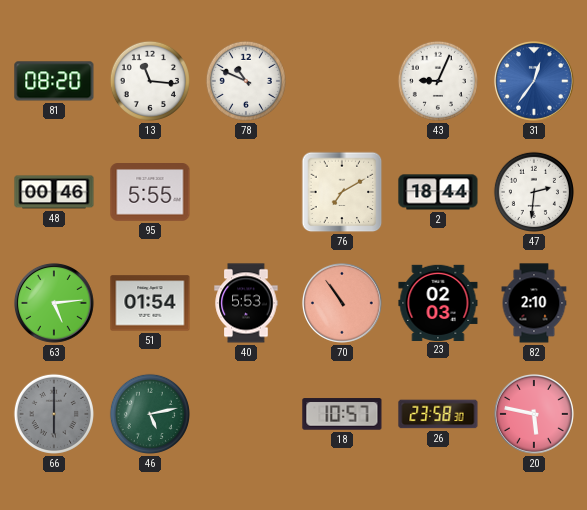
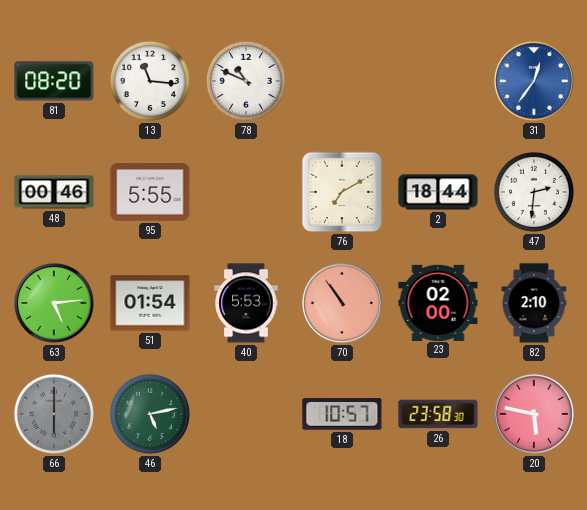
43: 9:04 -> none
23: 02:03 -> 02:00
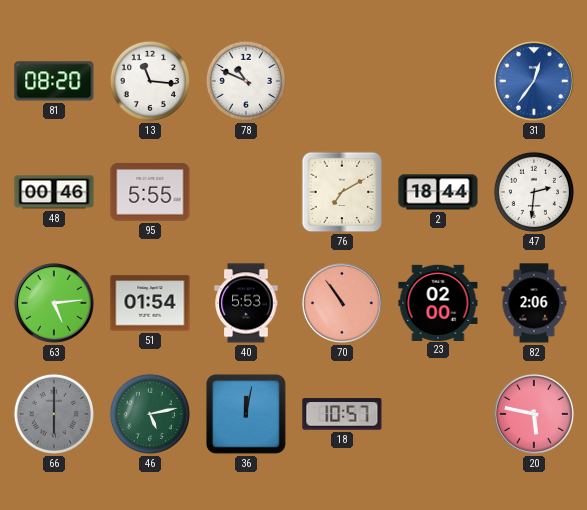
82: 2:10 -> 2:06
36: none -> 12:02
26: 23:58 -> none
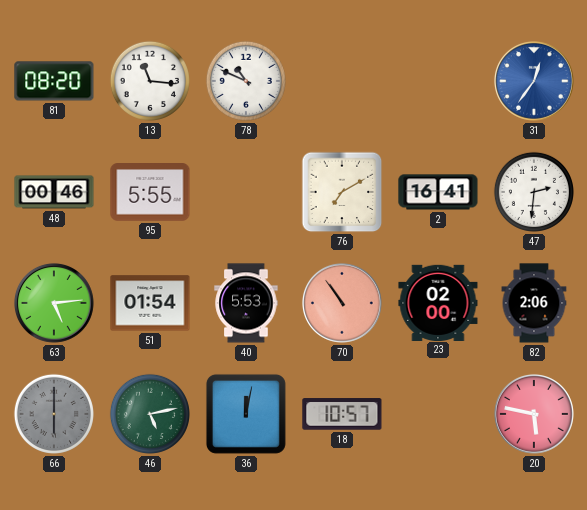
2: 18:44 -> 16:41
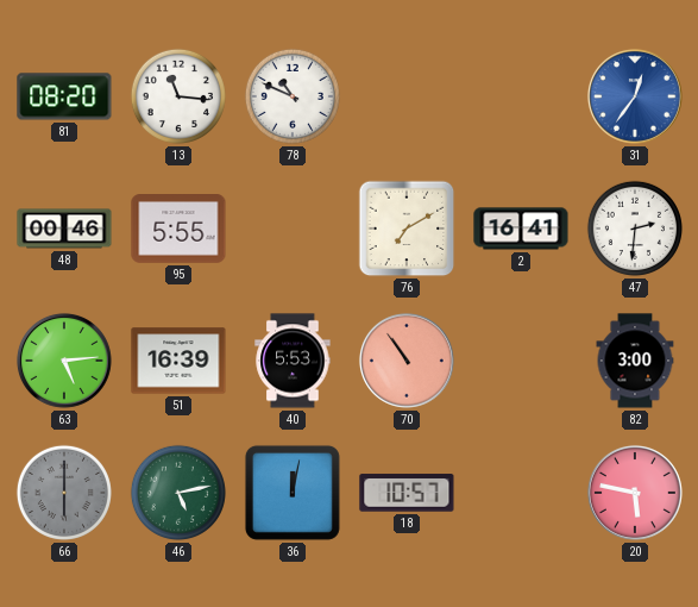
51: 01:54 -> 16:39
23: 02:00 -> none
82: 2:06 -> 3:00
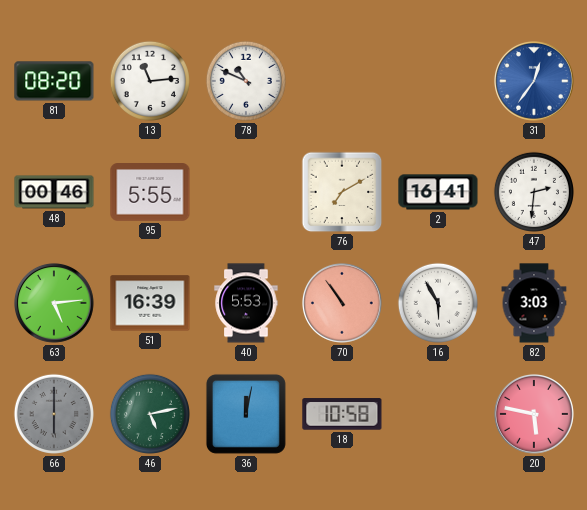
13: 11:16 -> 11:14
16: none -> 5:55
82: 3:00 -> 3:03
18: 10:57 -> 10:58
